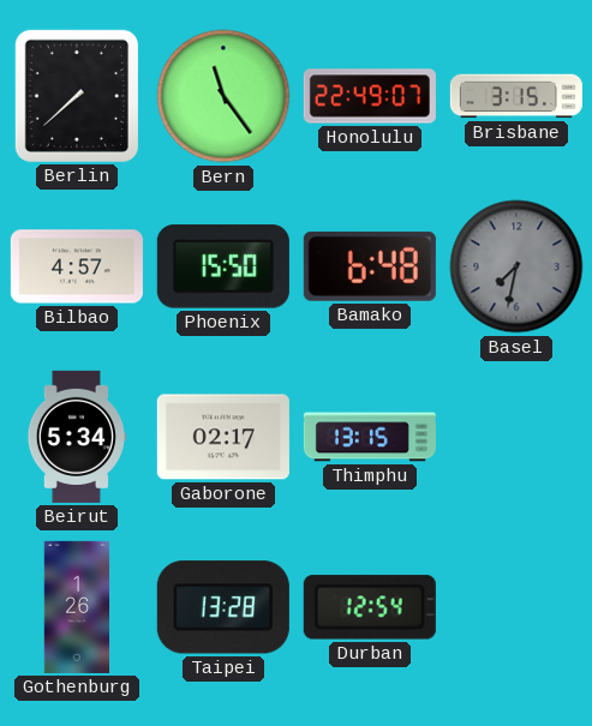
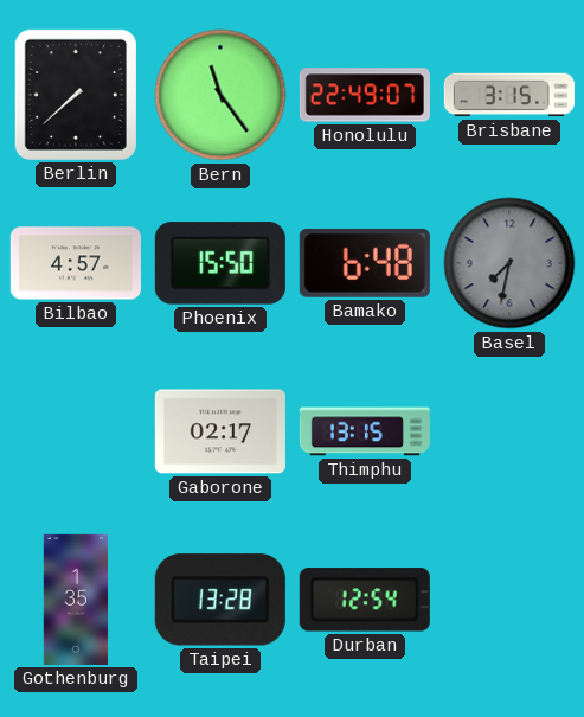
Beirut: 5:34 -> none
Gothenburg: 1:26 -> 1:35
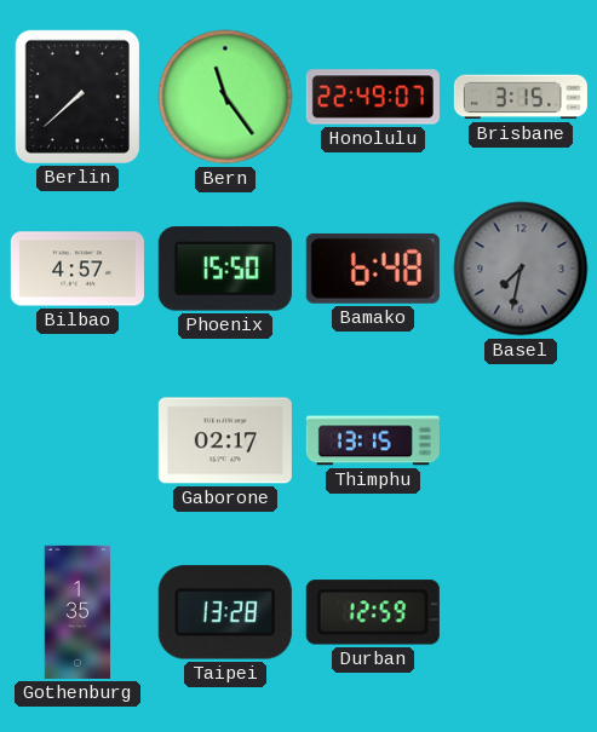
Durban: 12:54 -> 12:59
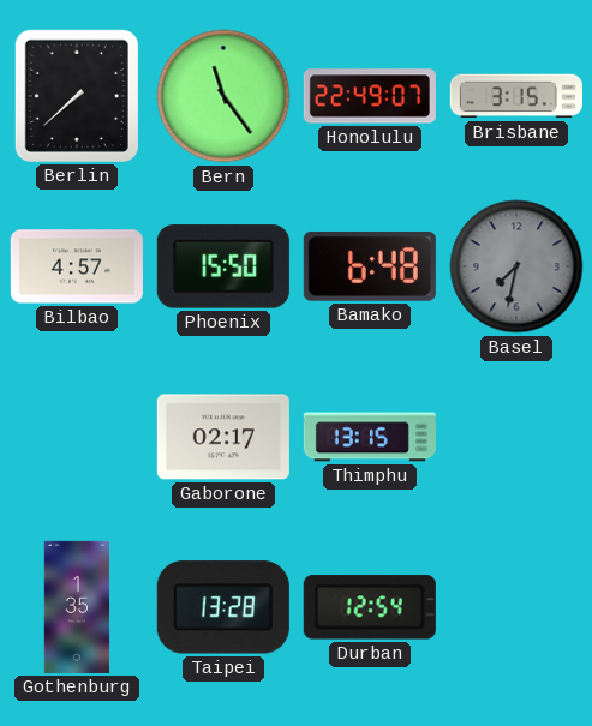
Durban: 12:59 -> 12:54
